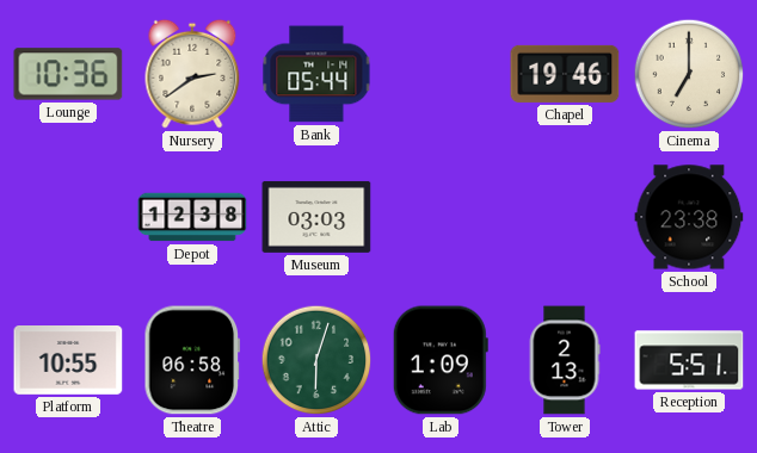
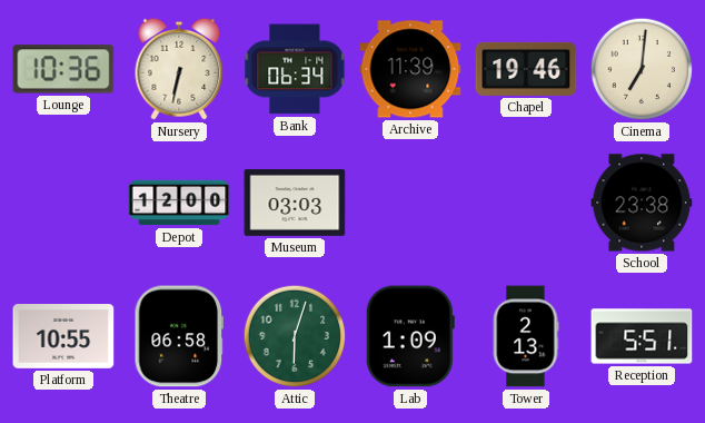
Nursery: 2:39 -> 6:32
Bank: 05:44 -> 06:34
Archive: none -> 11:39
Cinema: 7:00 -> 7:01
Depot: 12:38 -> 12:00
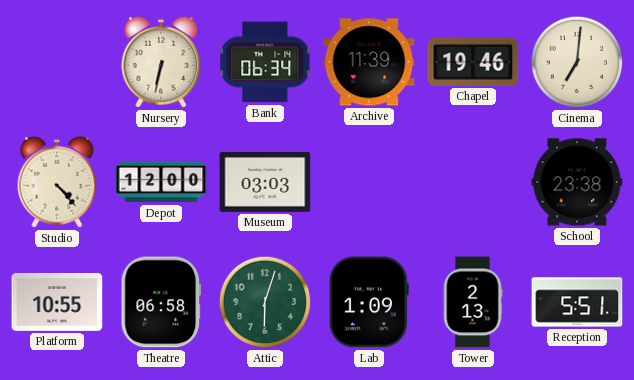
Lounge: 10:36 -> none
Studio: none -> 4:23
